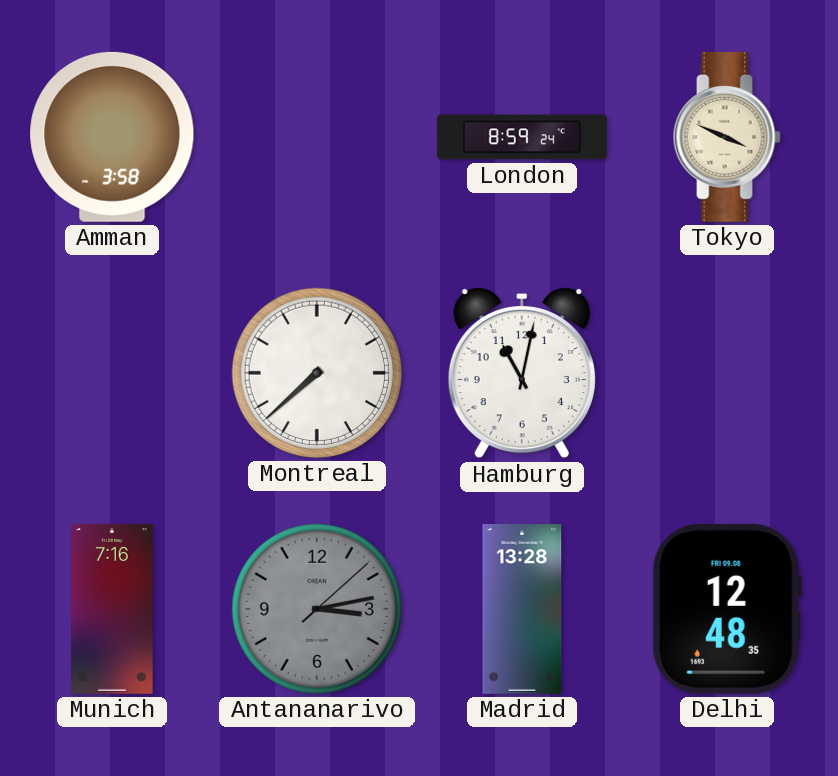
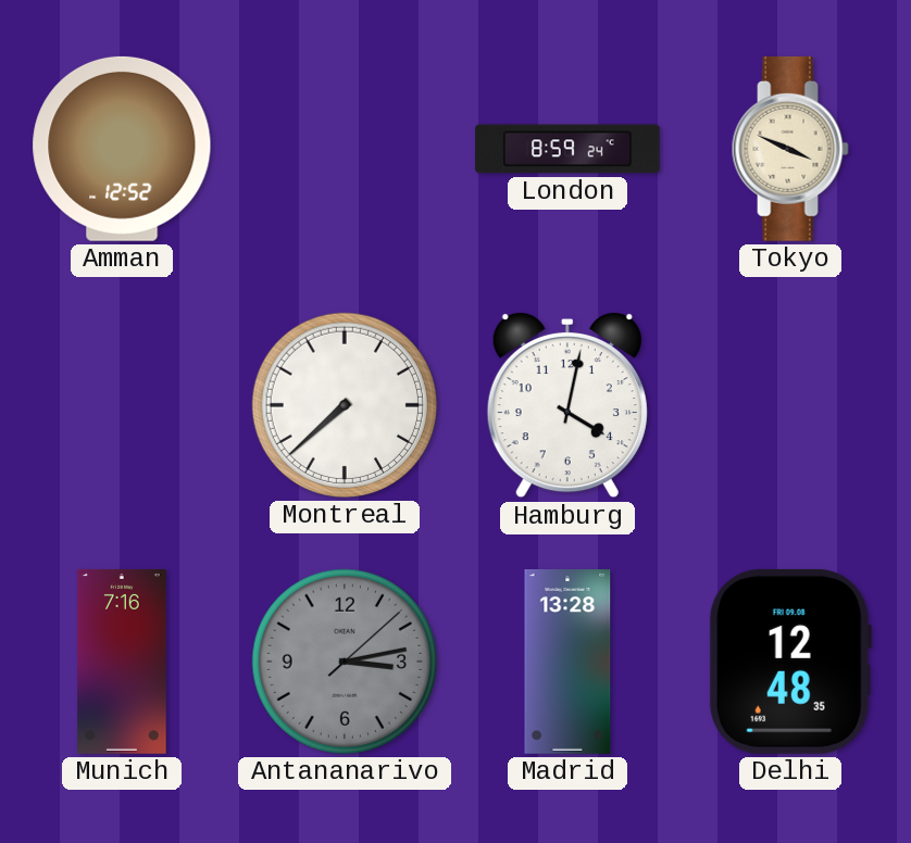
Amman: 3:58 -> 12:52
Hamburg: 11:02 -> 4:02
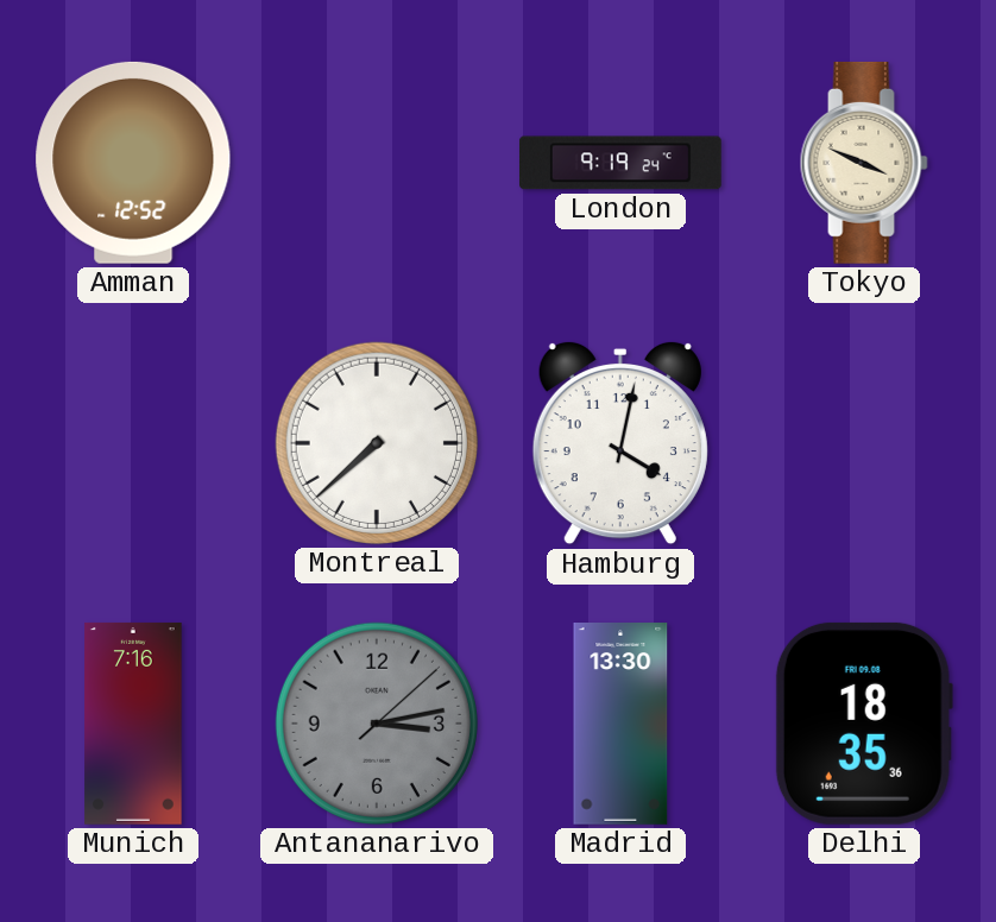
London: 8:59 -> 9:19
Madrid: 13:28 -> 13:30
Delhi: 12:48 -> 18:35
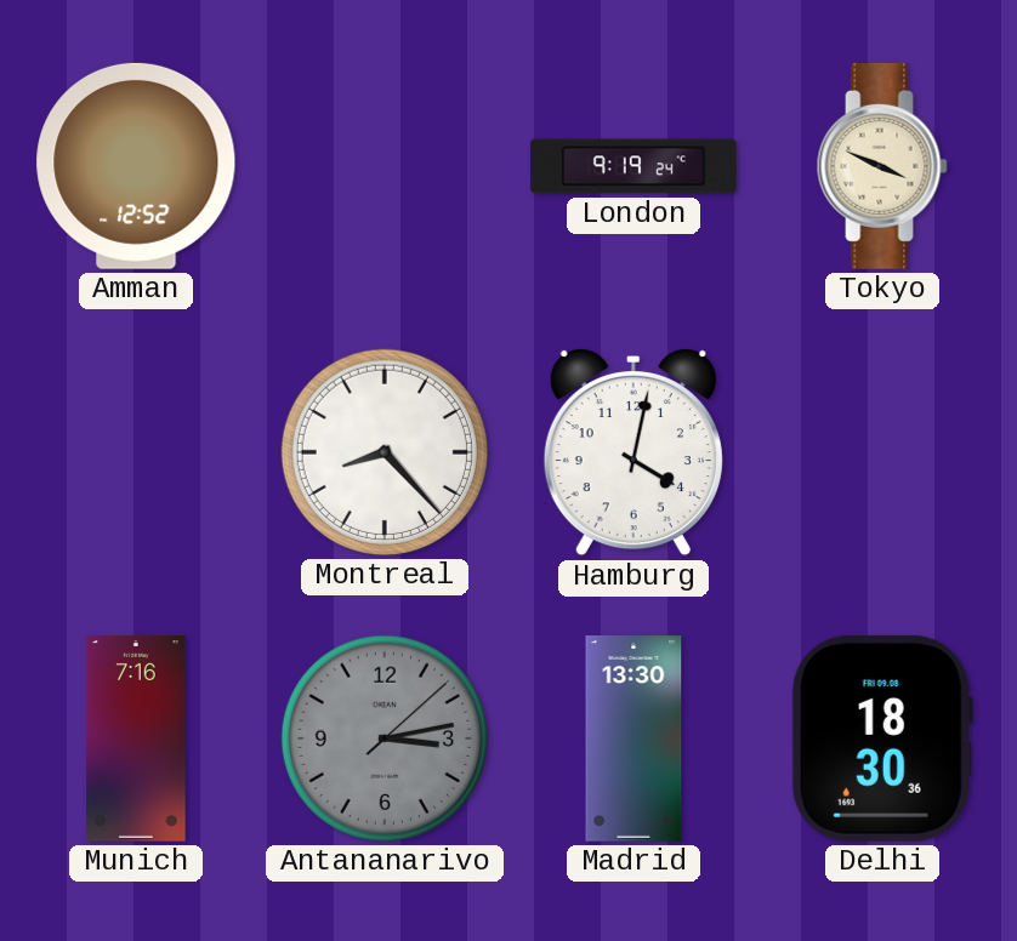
Montreal: 7:38 -> 8:23
Delhi: 18:35 -> 18:30
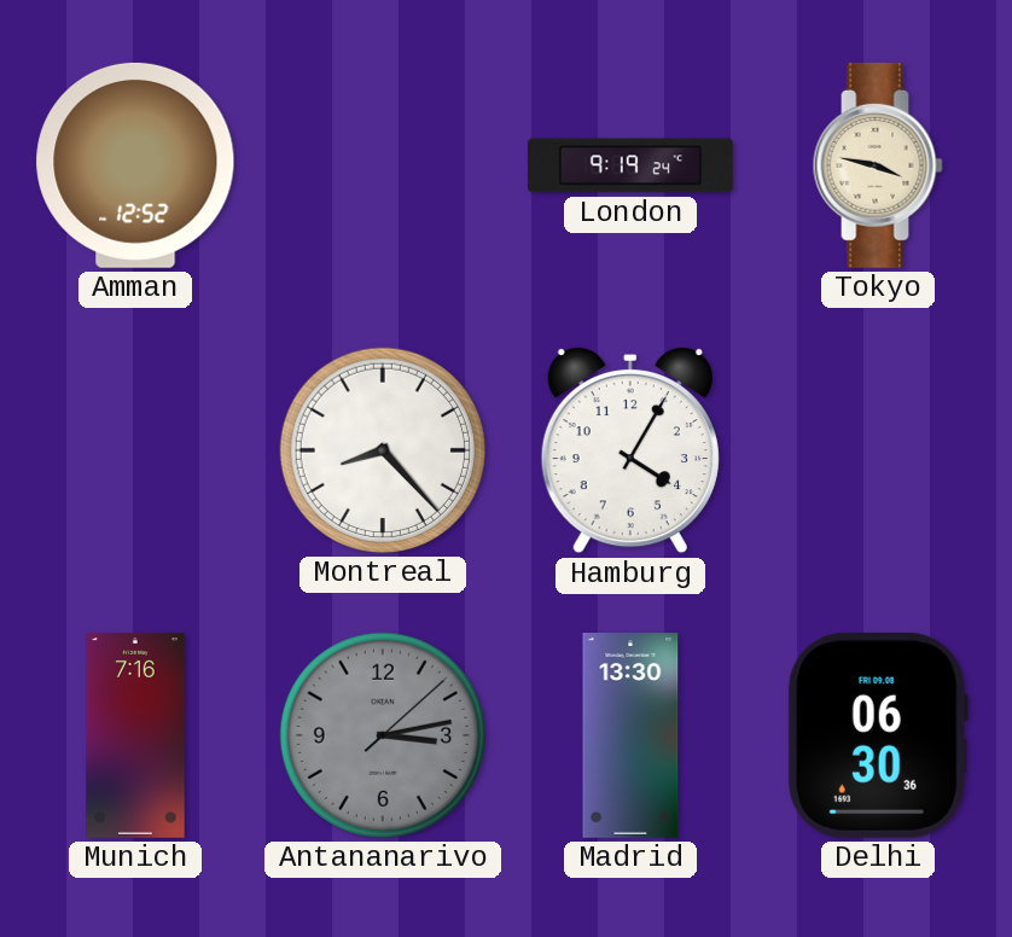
Tokyo: 3:49 -> 3:47
Hamburg: 4:02 -> 4:05
Delhi: 18:30 -> 06:30
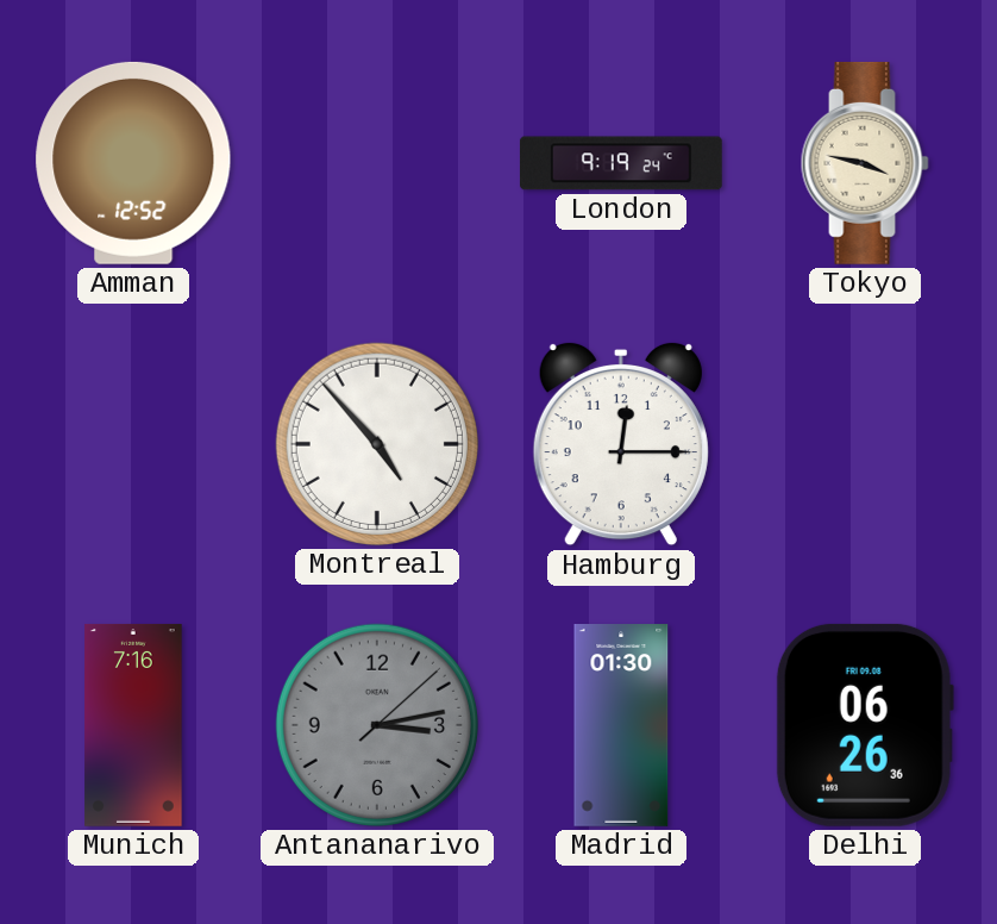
Montreal: 8:23 -> 4:53
Hamburg: 4:05 -> 12:15
Madrid: 13:30 -> 01:30
Delhi: 06:30 -> 06:26
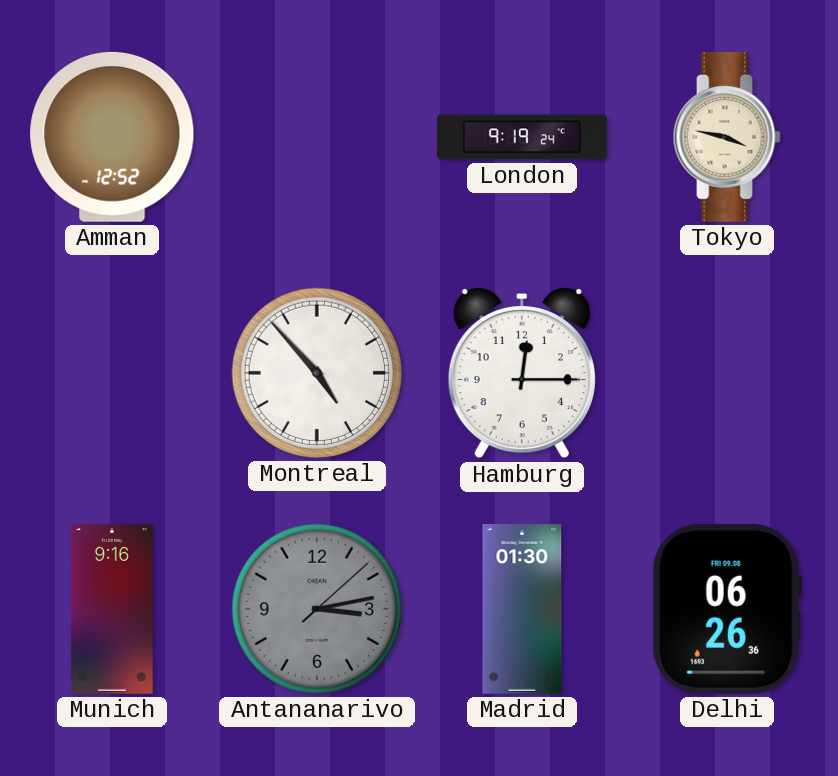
Munich: 7:16 -> 9:16
